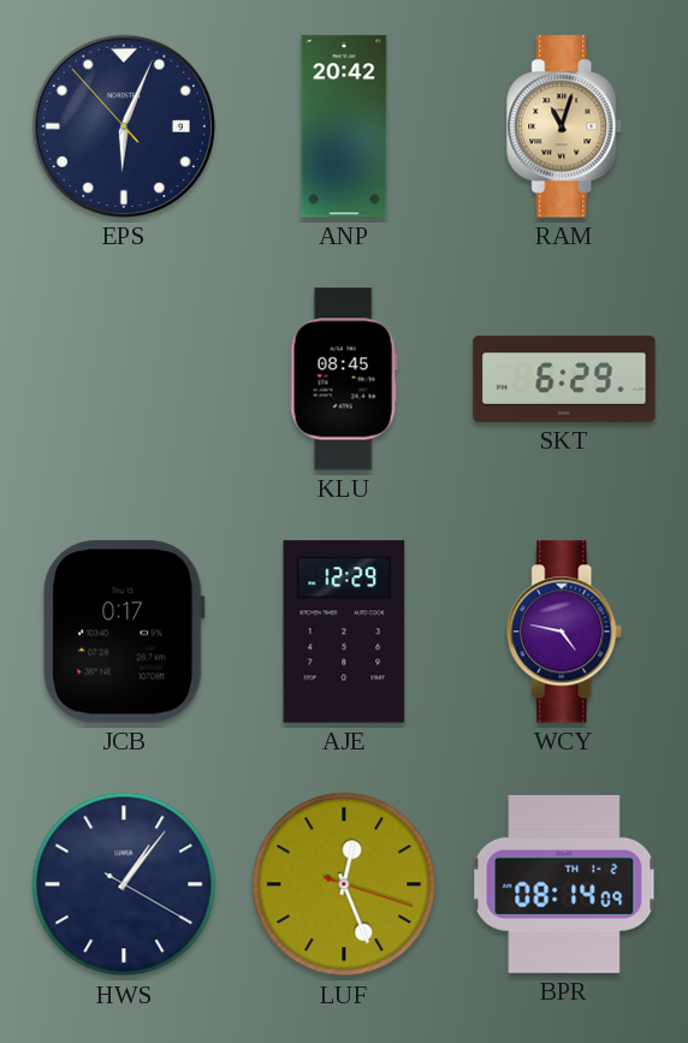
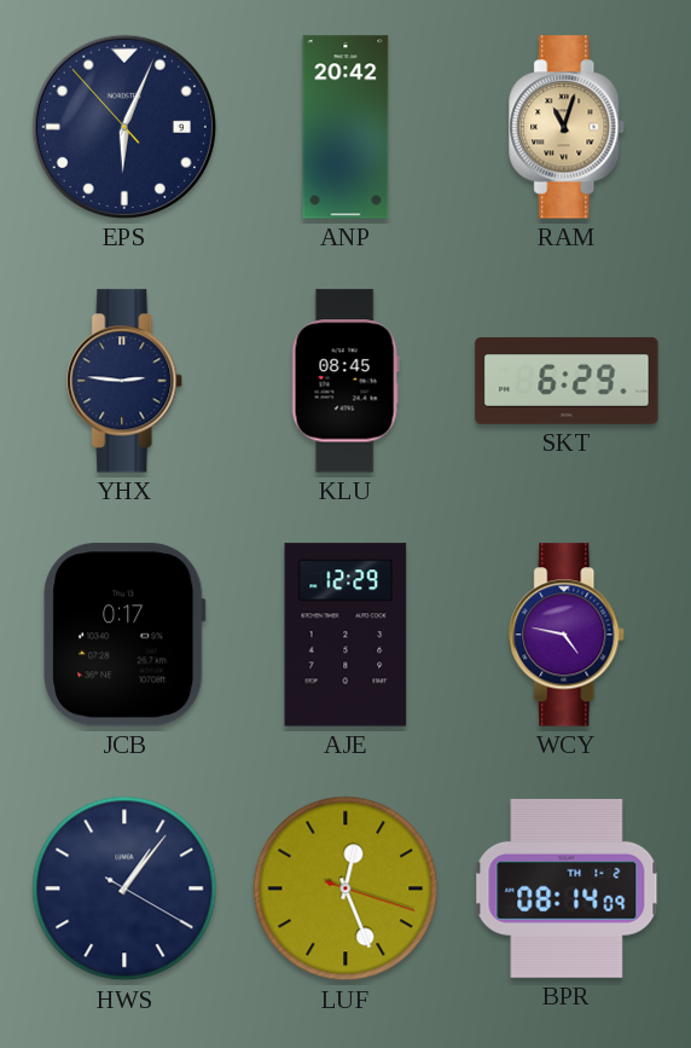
YHX: none -> 2:46
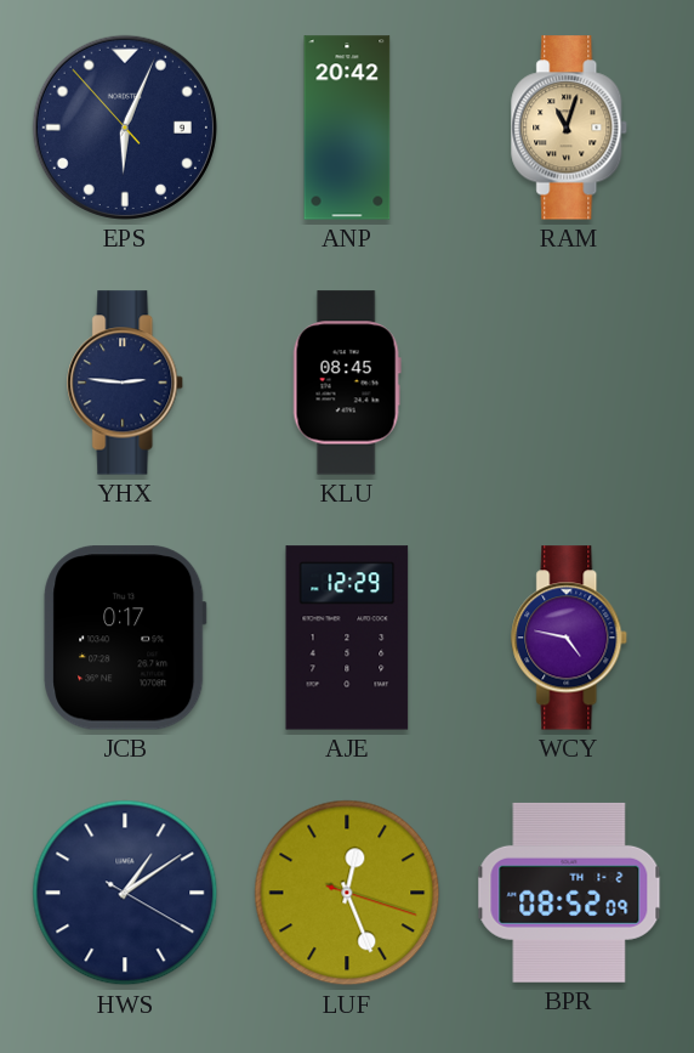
SKT: 6:29 -> none
HWS: 1:06 -> 1:09
BPR: 08:14 -> 08:52
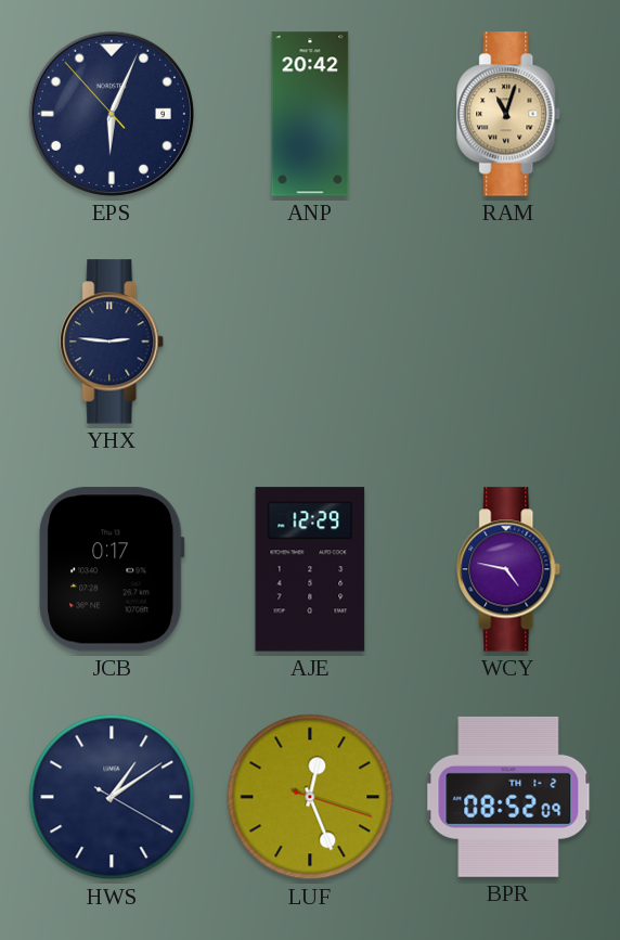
KLU: 08:45 -> none
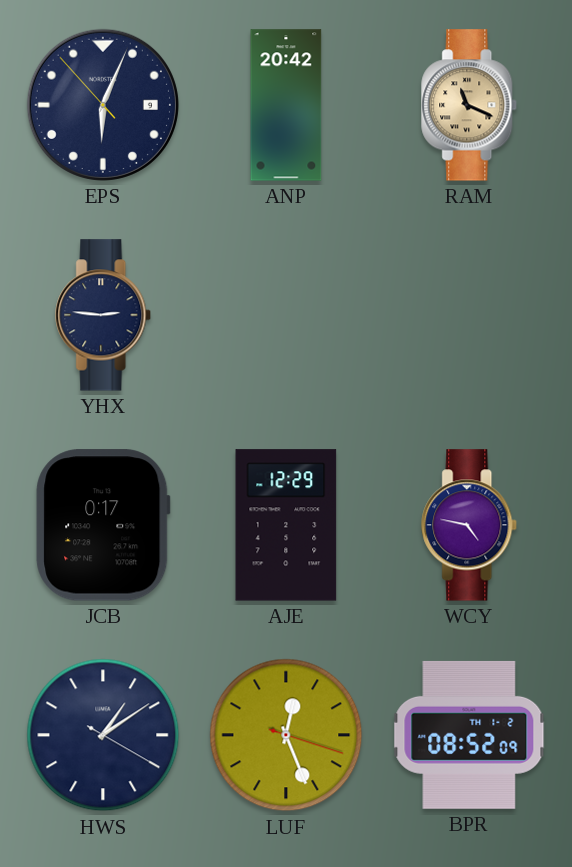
RAM: 11:03 -> 11:19
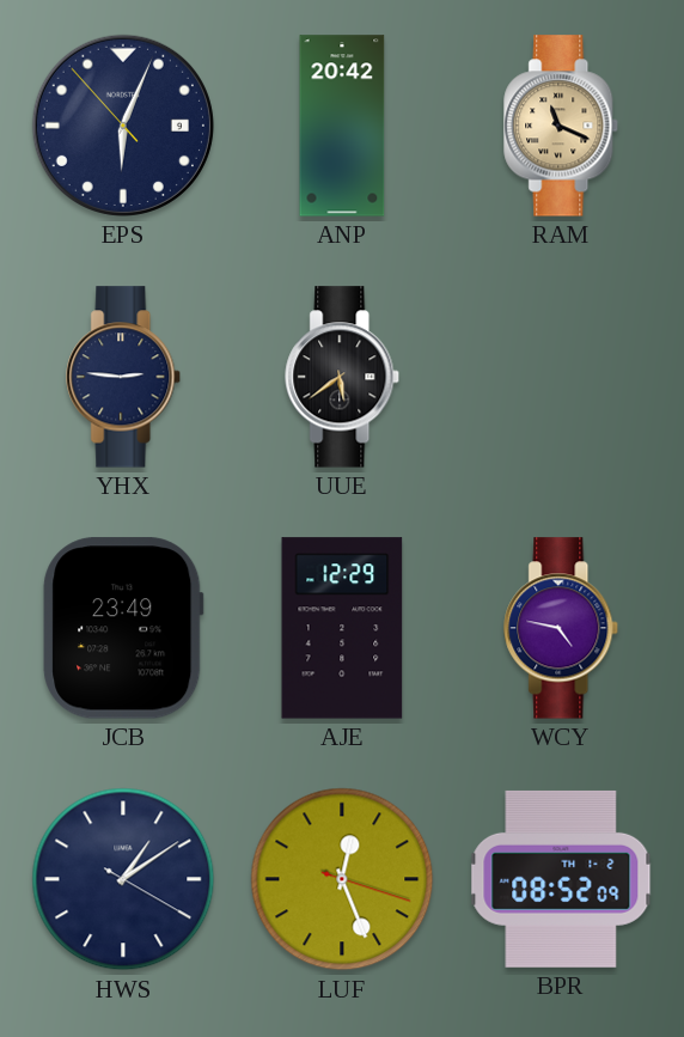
UUE: none -> 5:39
JCB: 0:17 -> 23:49
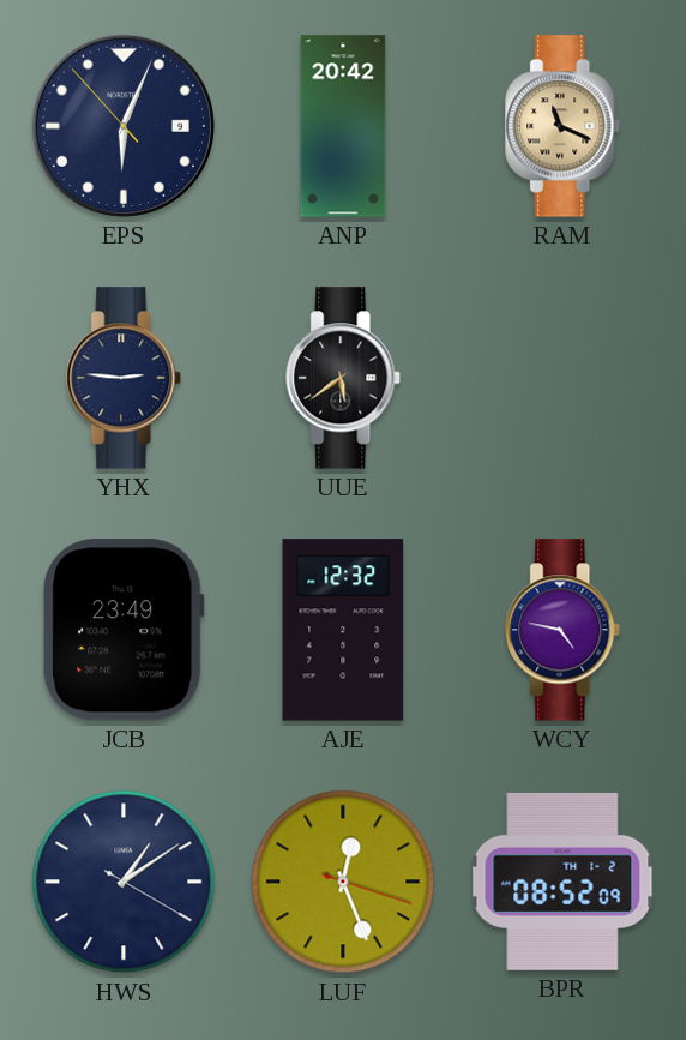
AJE: 12:29 -> 12:32
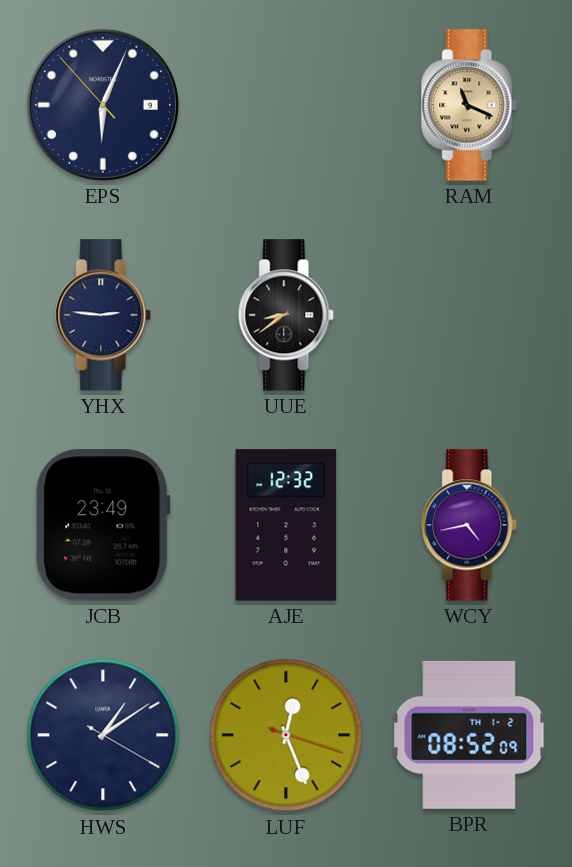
ANP: 20:42 -> none
UUE: 5:39 -> 8:39
WCY: 4:47 -> 4:43
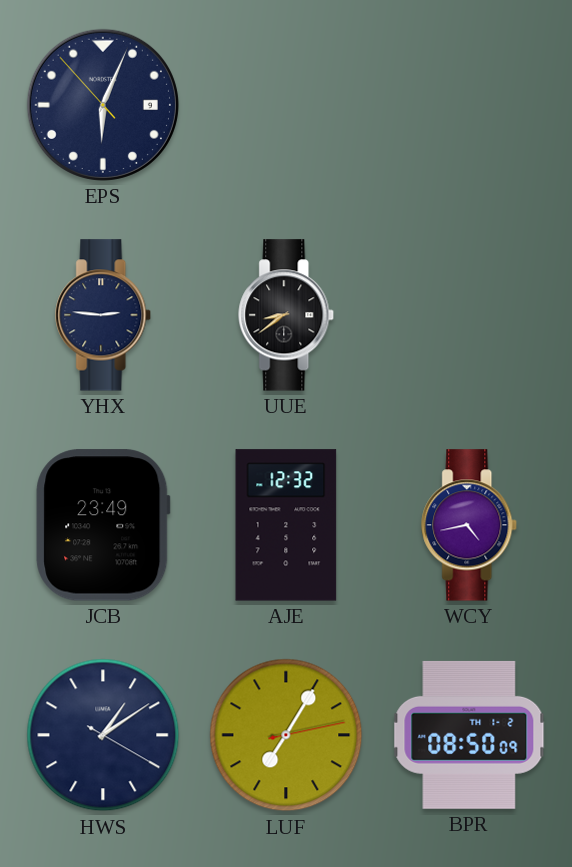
RAM: 11:19 -> none
LUF: 12:26 -> 7:05
BPR: 08:52 -> 08:50
